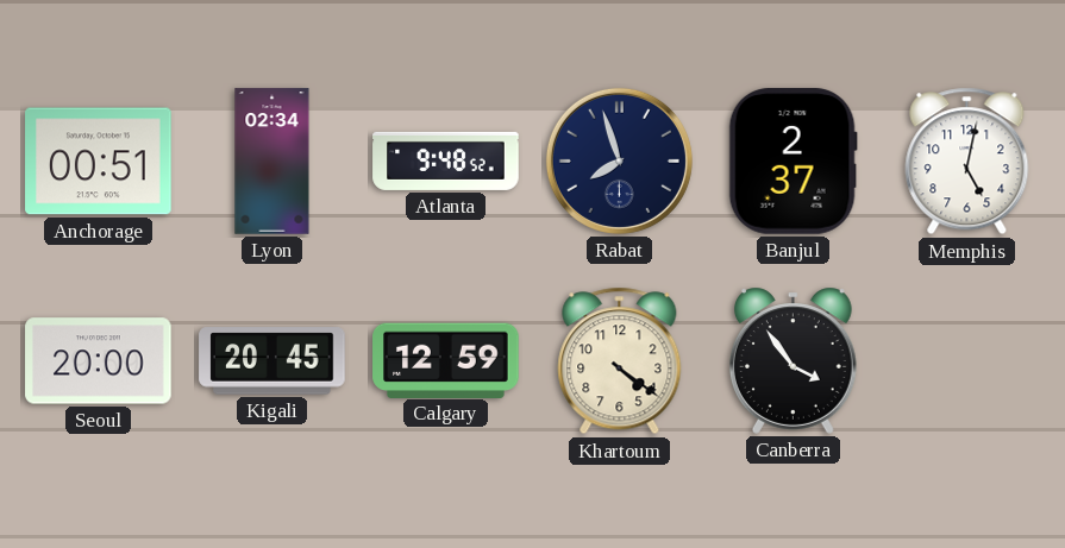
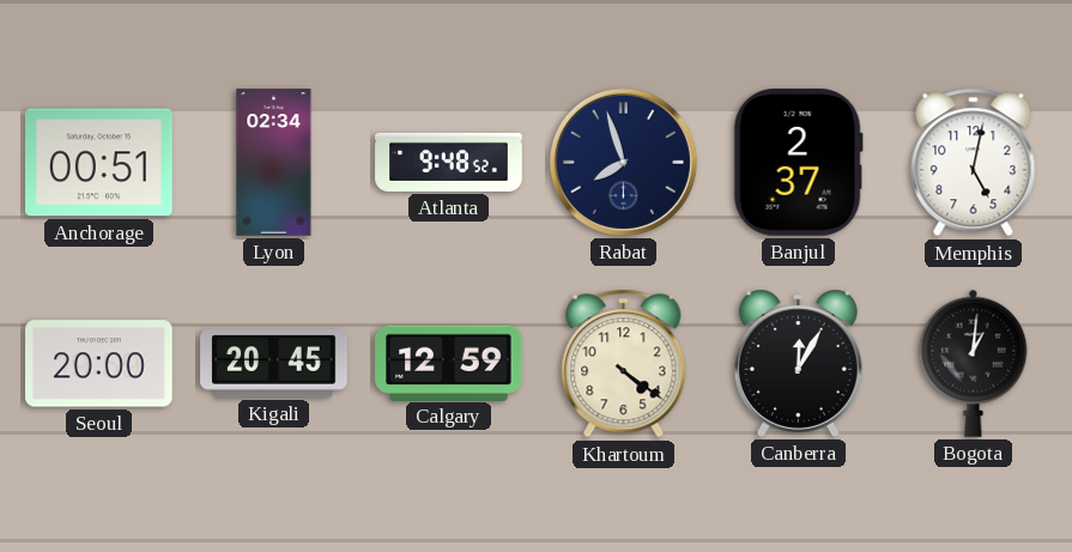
Canberra: 3:54 -> 12:05
Bogota: none -> 1:01
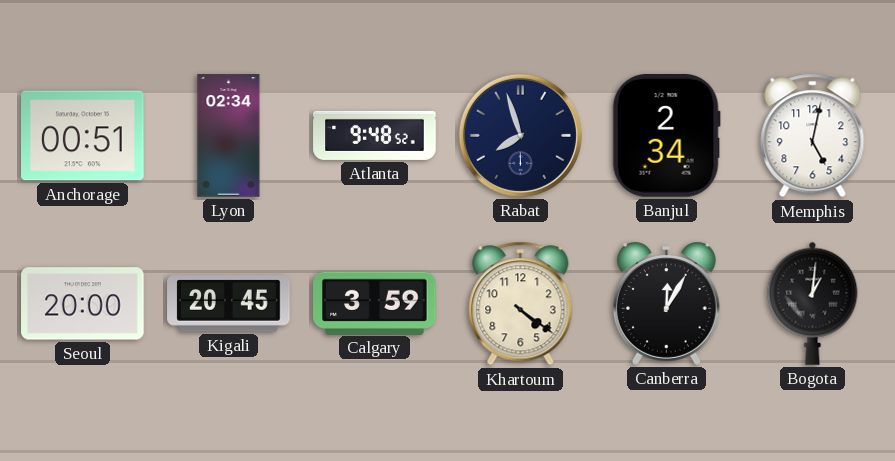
Banjul: 2:37 -> 2:34
Calgary: 12:59 -> 3:59
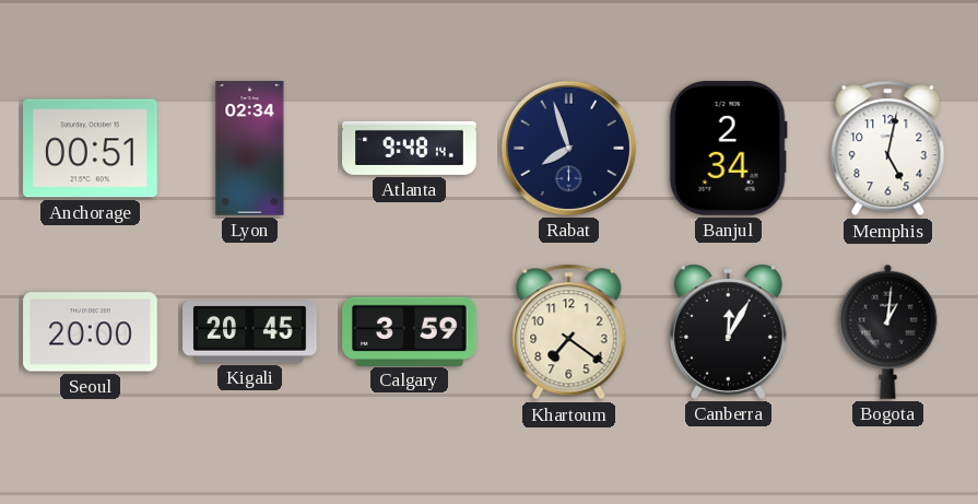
Atlanta: 9:48:52 -> 9:48:14
Khartoum: 4:21 -> 7:21
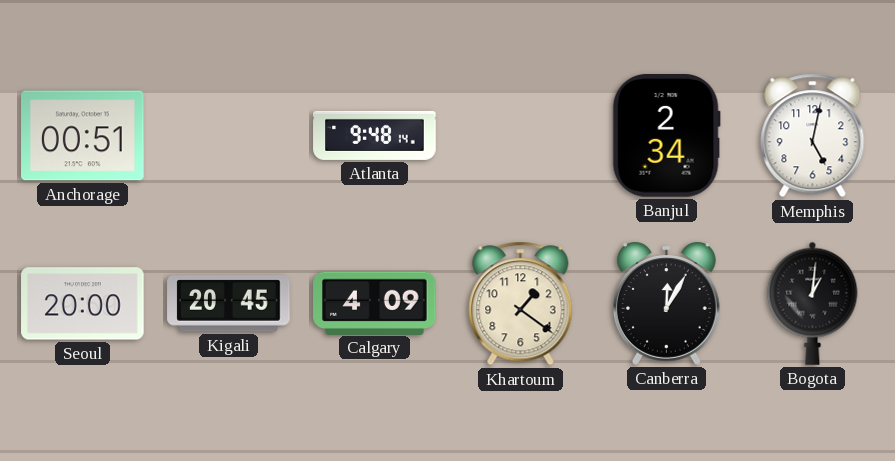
Lyon: 02:34 -> none
Rabat: 7:57 -> none
Calgary: 3:59 -> 4:09
Khartoum: 7:21 -> 1:21
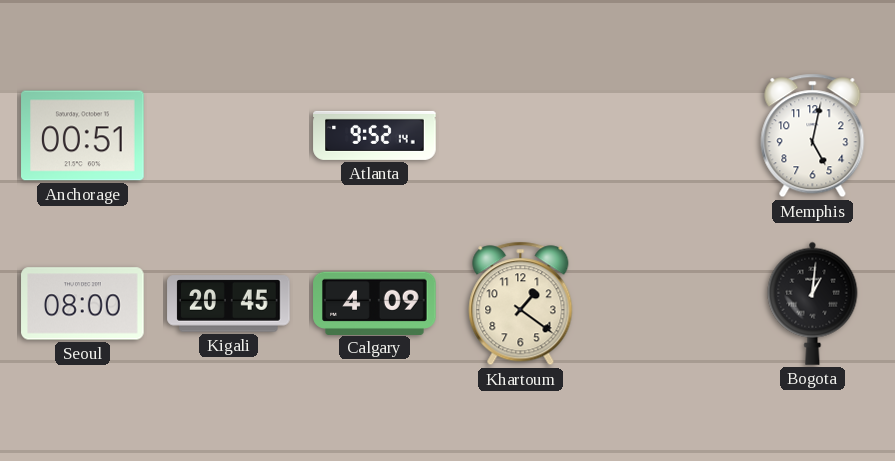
Atlanta: 9:48 -> 9:52
Banjul: 2:34 -> none
Seoul: 20:00 -> 08:00
Canberra: 12:05 -> none
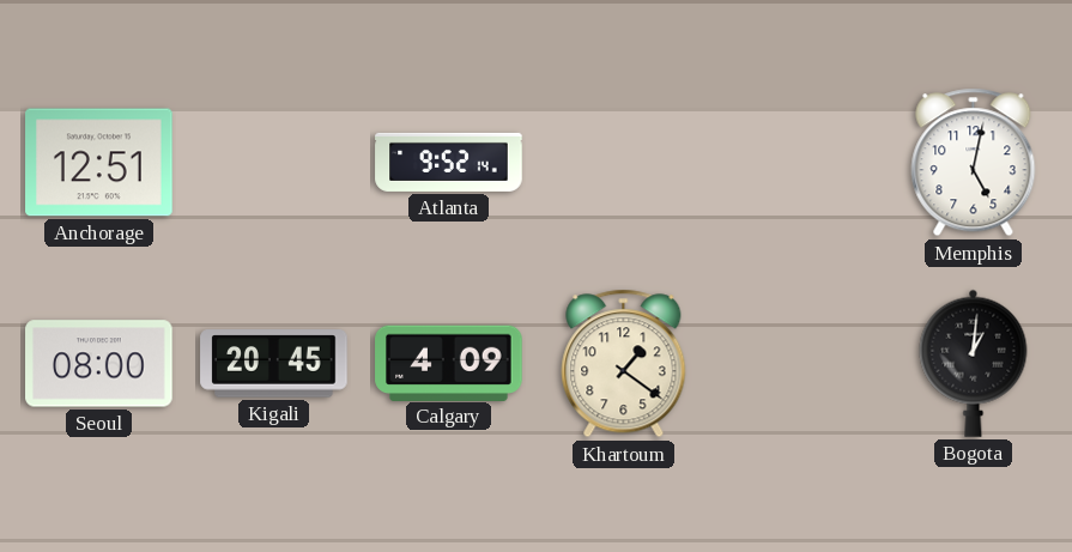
Anchorage: 00:51 -> 12:51
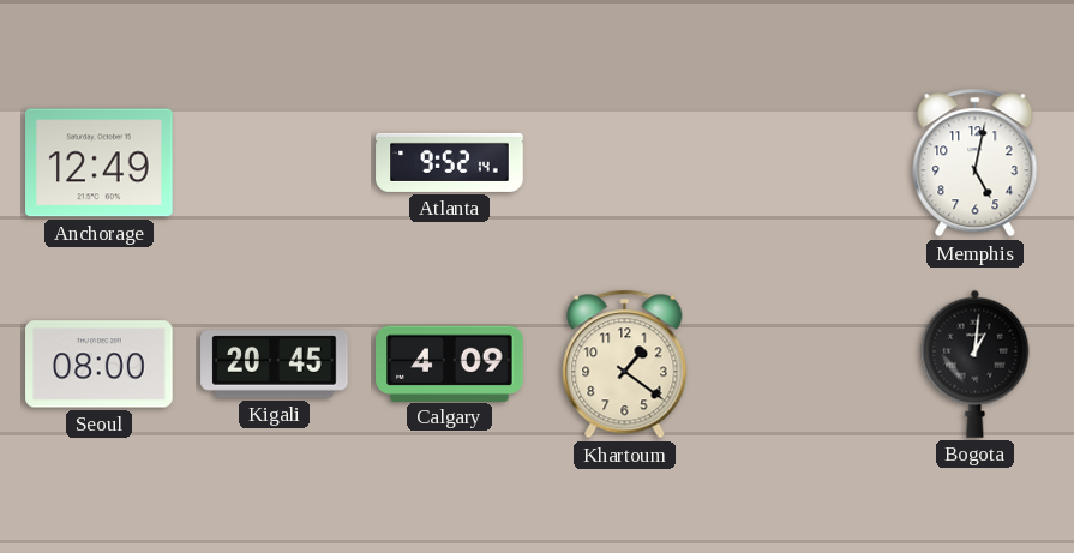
Anchorage: 12:51 -> 12:49
